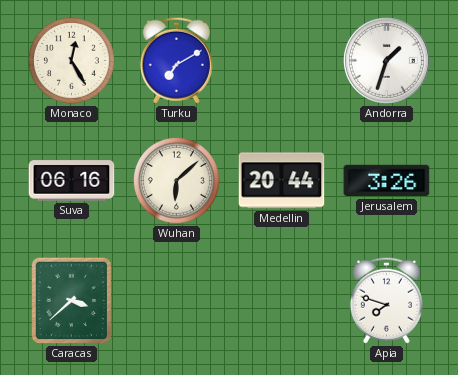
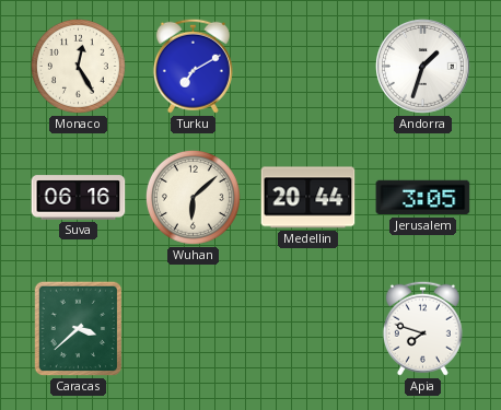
Jerusalem: 3:26 -> 3:05
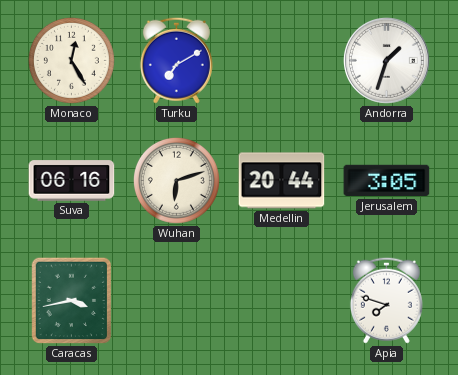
Wuhan: 6:08 -> 6:12
Caracas: 3:38 -> 3:43
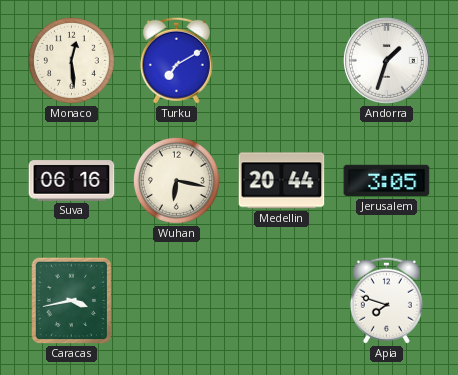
Monaco: 12:25 -> 12:29
Wuhan: 6:12 -> 6:17
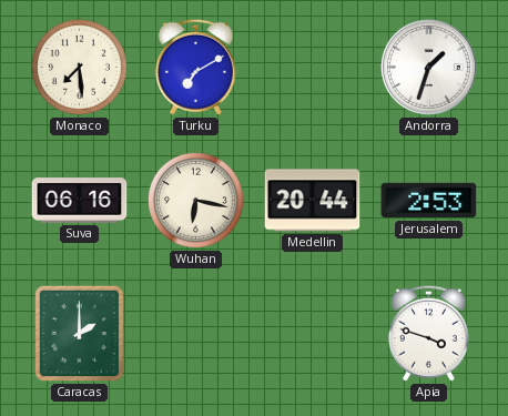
Monaco: 12:29 -> 7:29
Jerusalem: 3:05 -> 2:53
Caracas: 3:43 -> 2:00
Apia: 7:48 -> 3:48
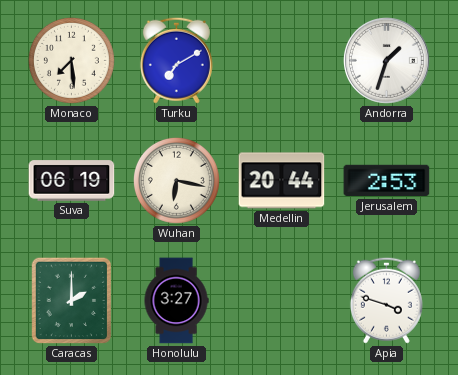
Suva: 06:16 -> 06:19
Honolulu: none -> 3:27
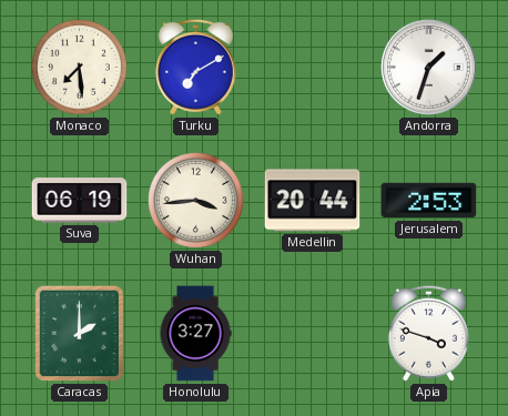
Wuhan: 6:17 -> 3:44
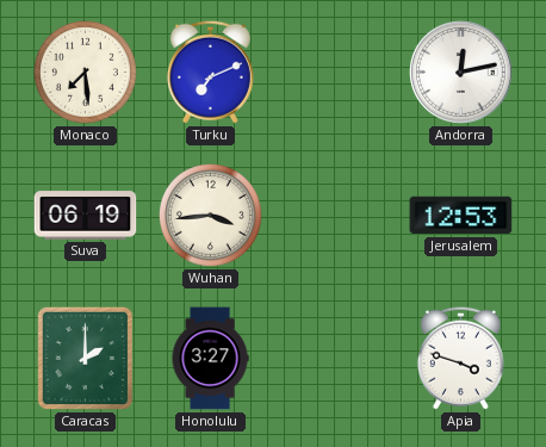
Turku: 7:10 -> 7:11
Andorra: 1:33 -> 12:13
Medellin: 20:44 -> none
Jerusalem: 2:53 -> 12:53
